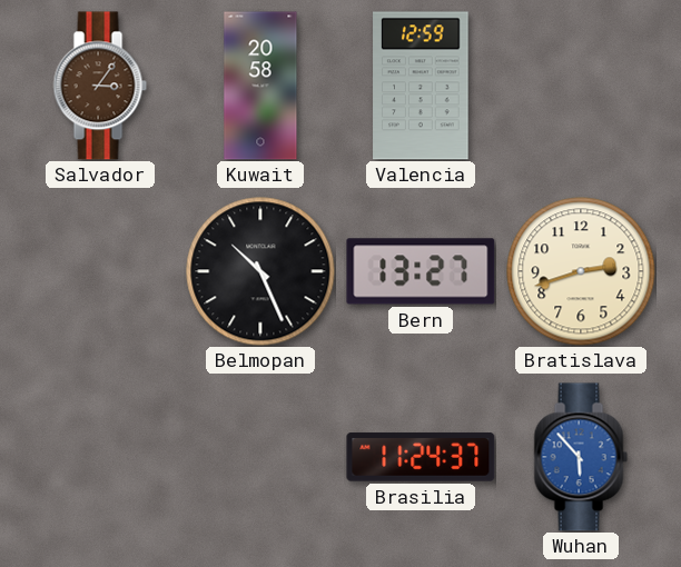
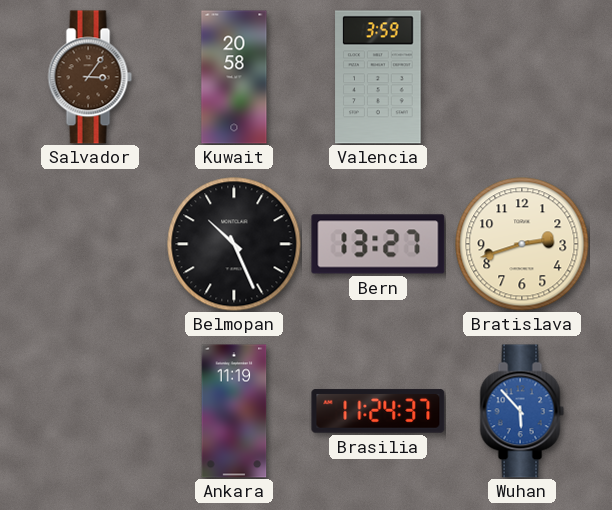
Valencia: 12:59 -> 3:59
Ankara: none -> 11:19
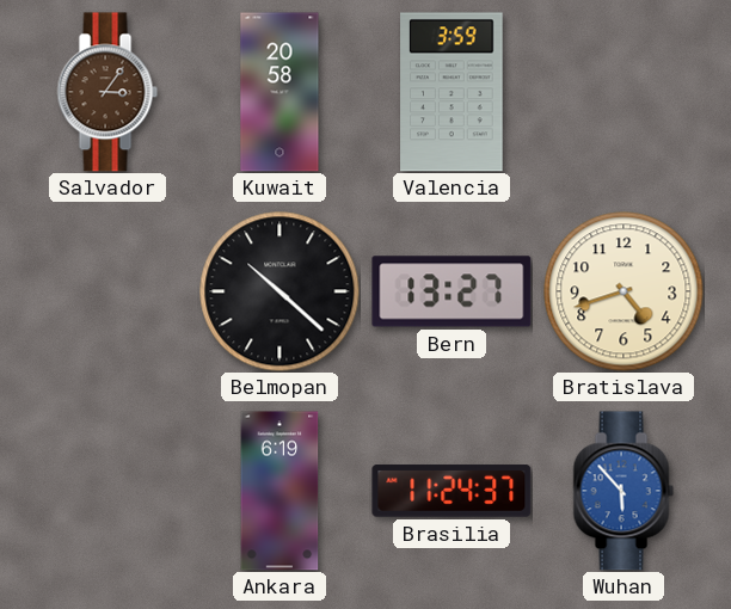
Belmopan: 10:26 -> 10:22
Bratislava: 2:42 -> 4:42
Ankara: 11:19 -> 6:19
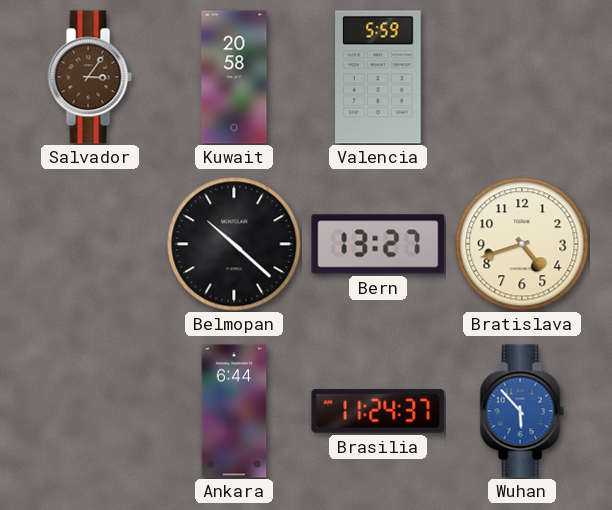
Valencia: 3:59 -> 5:59
Ankara: 6:19 -> 6:44
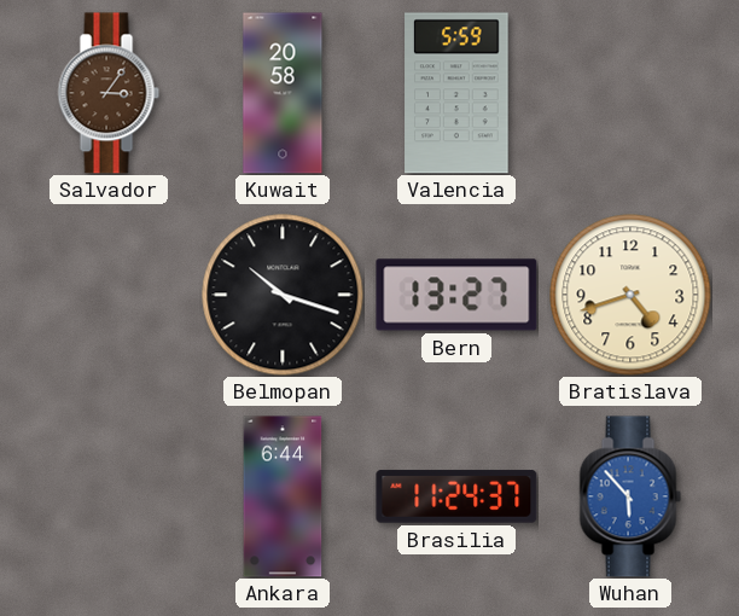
Belmopan: 10:22 -> 10:18
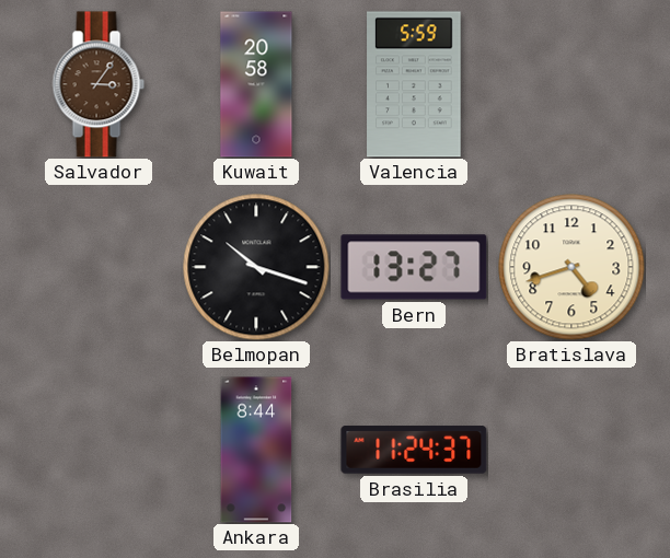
Ankara: 6:44 -> 8:44
Wuhan: 5:53 -> none
